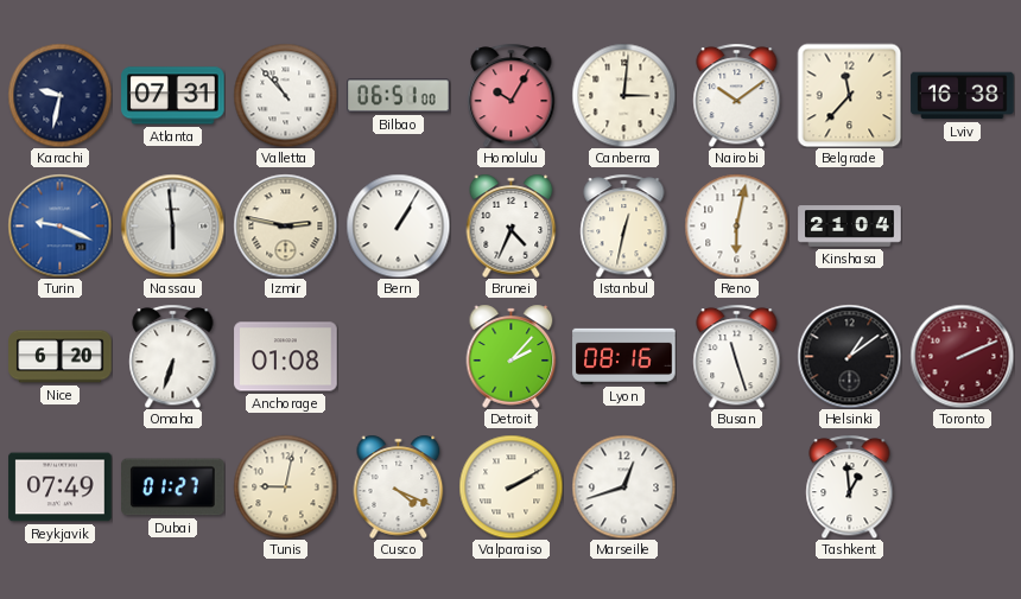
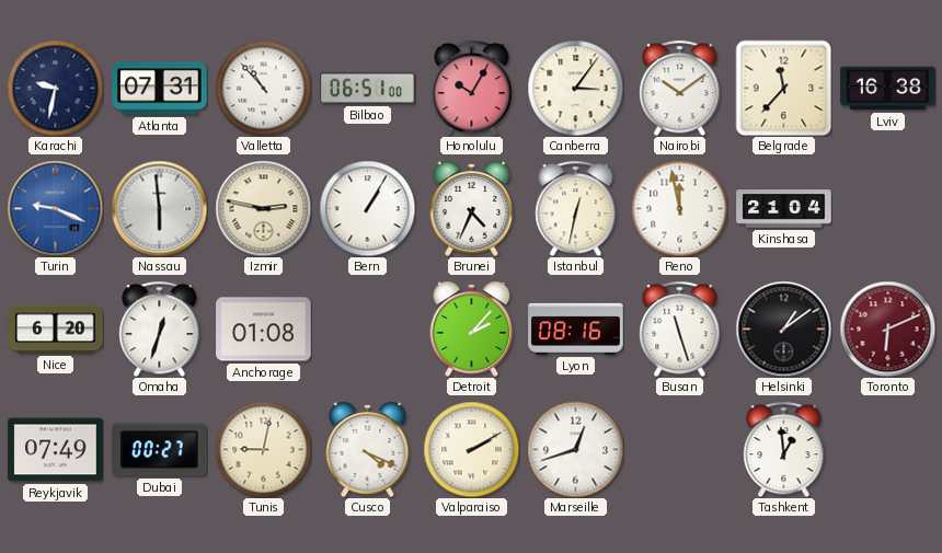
Canberra: 3:01 -> 3:06
Reno: 6:02 -> 11:58
Omaha: 6:33 -> 12:33
Toronto: 2:11 -> 6:11
Dubai: 01:27 -> 00:27
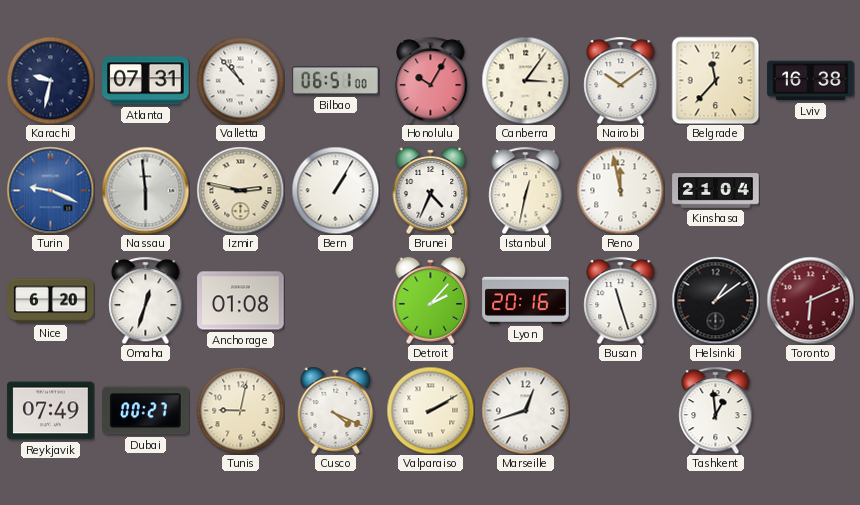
Lyon: 08:16 -> 20:16
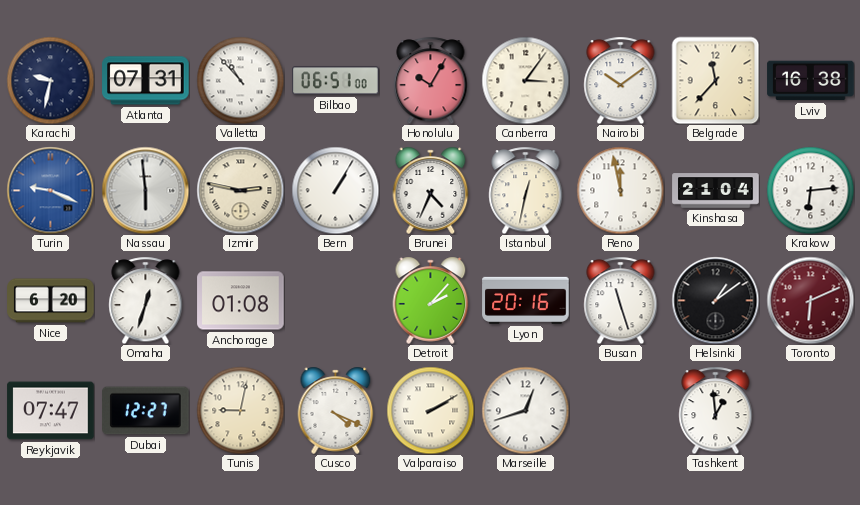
Krakow: none -> 6:14
Reykjavik: 07:49 -> 07:47
Dubai: 00:27 -> 12:27
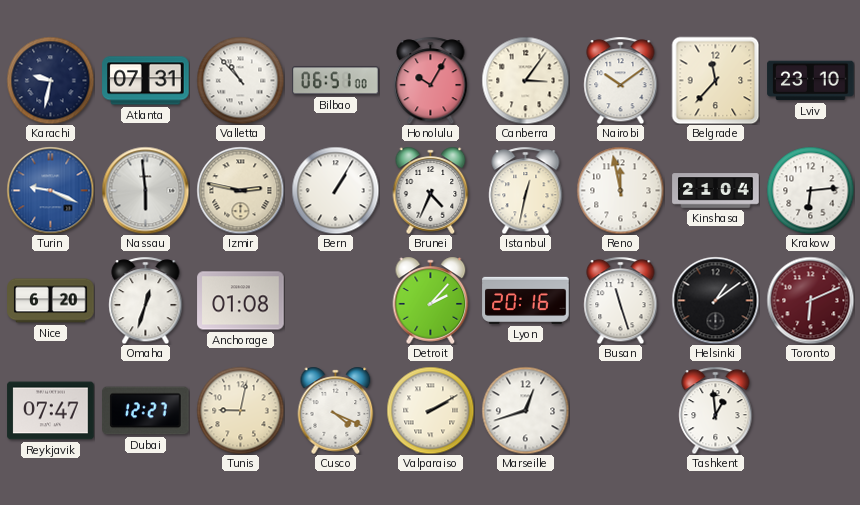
Lviv: 16:38 -> 23:10
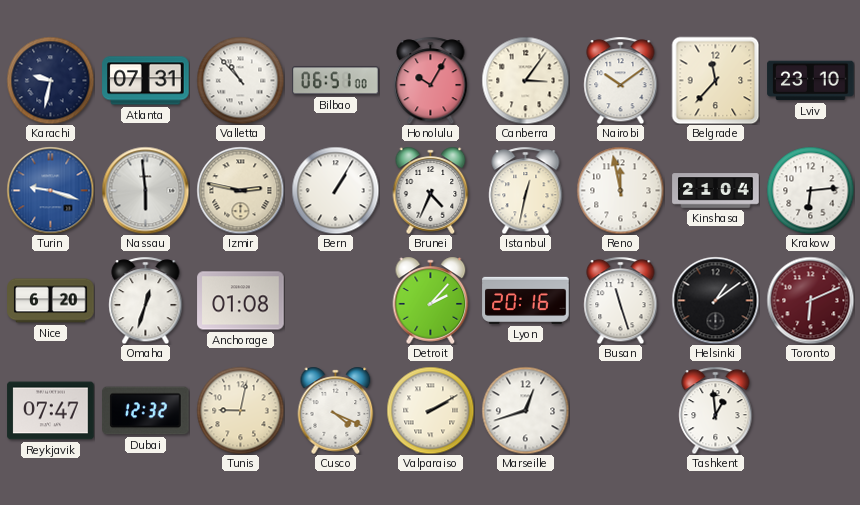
Turin: 9:19 -> 9:18
Dubai: 12:27 -> 12:32
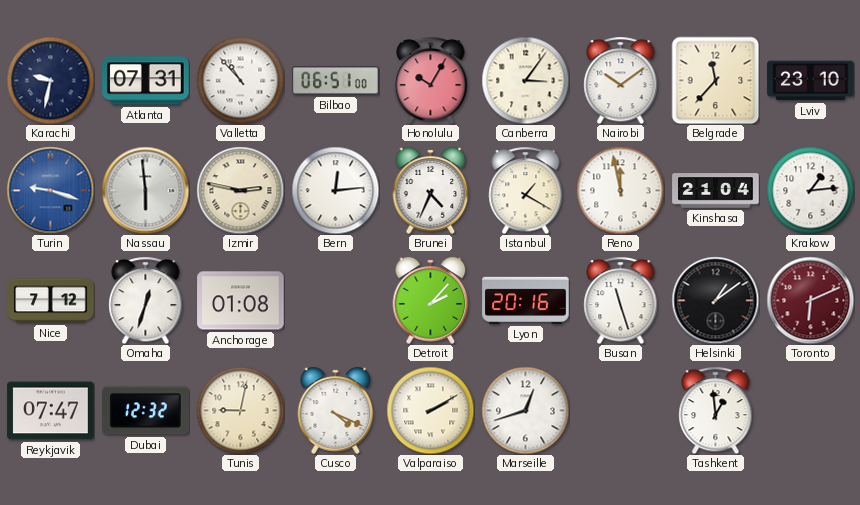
Bern: 1:05 -> 12:14
Istanbul: 12:32 -> 1:20
Krakow: 6:14 -> 1:14
Nice: 6:20 -> 7:12
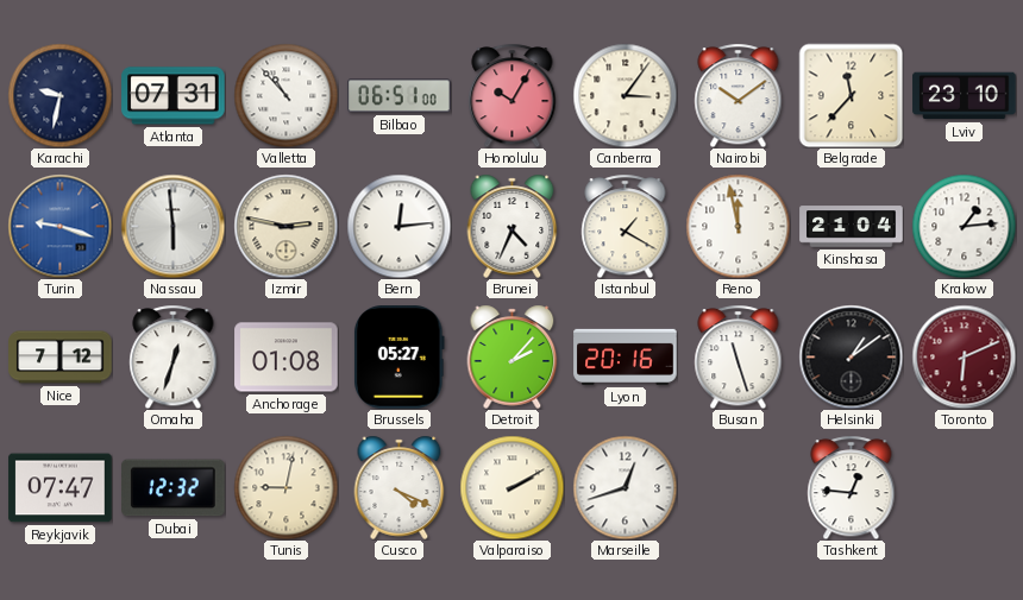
Brussels: none -> 05:27
Tashkent: 12:59 -> 12:46
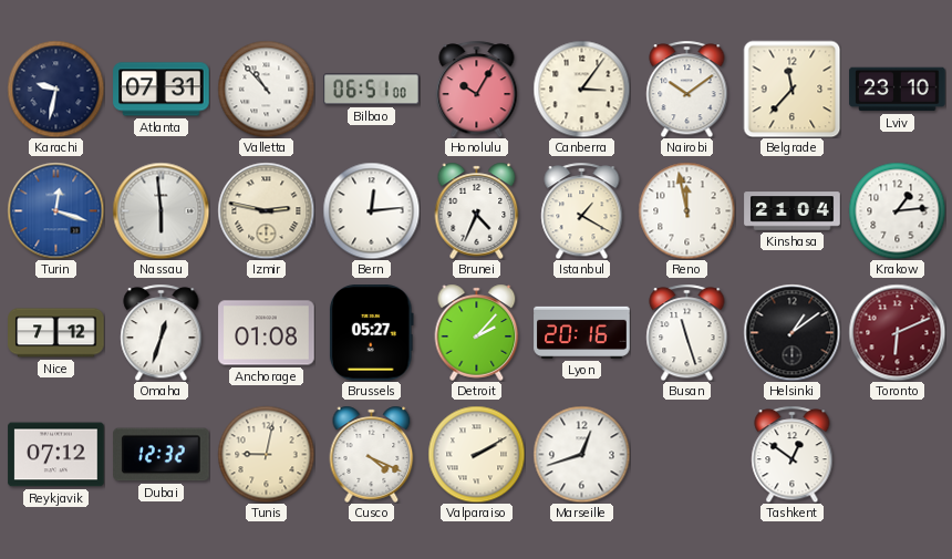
Turin: 9:18 -> 12:18
Reykjavik: 07:47 -> 07:12
Tashkent: 12:46 -> 12:51
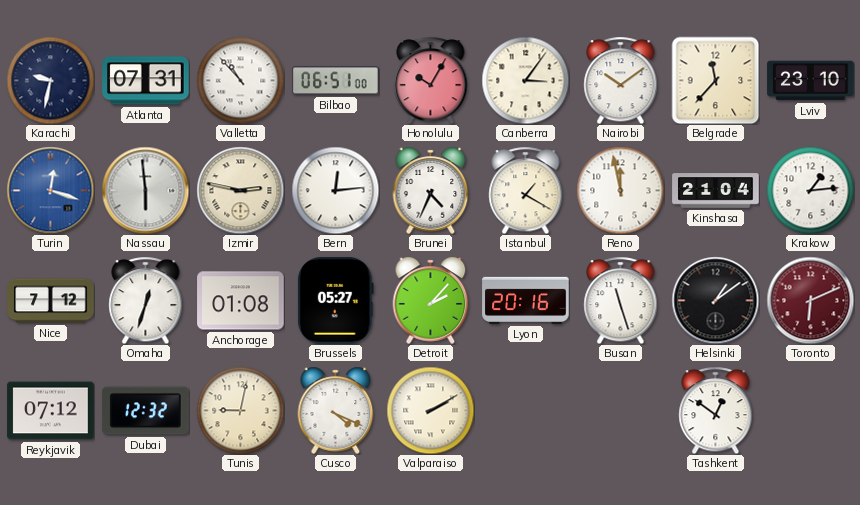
Marseille: 12:42 -> none
